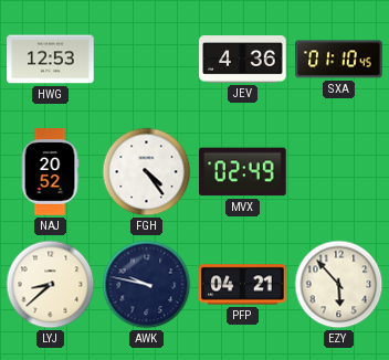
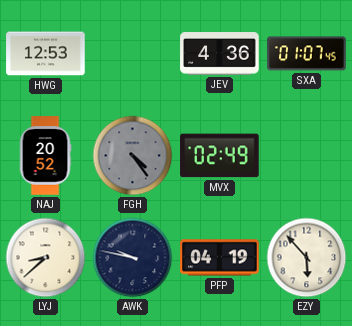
SXA: 01:10 -> 01:07
FGH dial: white -> grey
PFP: 04:21 -> 04:19
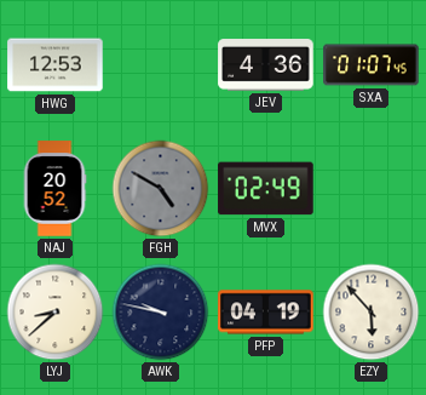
FGH: 4:24 -> 4:50
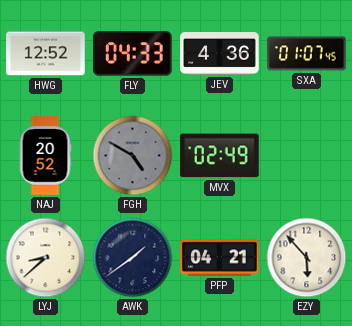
HWG: 12:53 -> 12:52
FLY: none -> 04:33
AWK: 9:47 -> 1:39
PFP: 04:19 -> 04:21
